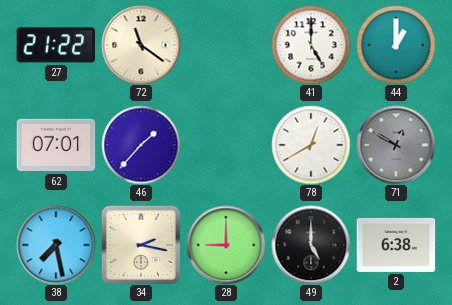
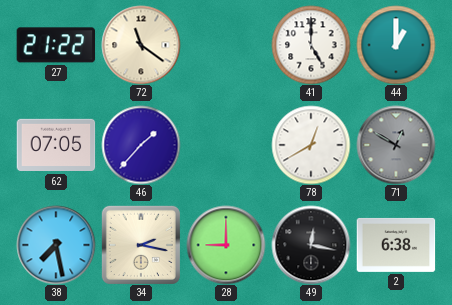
62: 07:01 -> 07:05
49: 5:00 -> 12:17
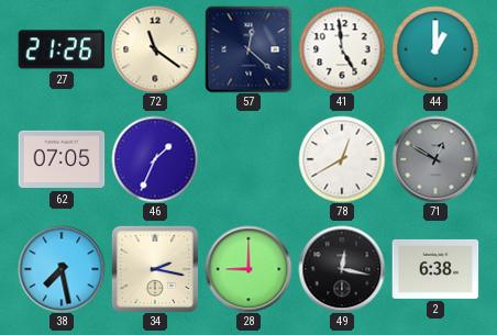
27: 21:22 -> 21:26
57: none -> 12:22
41: 5:00 -> 4:59
46: 1:37 -> 1:34
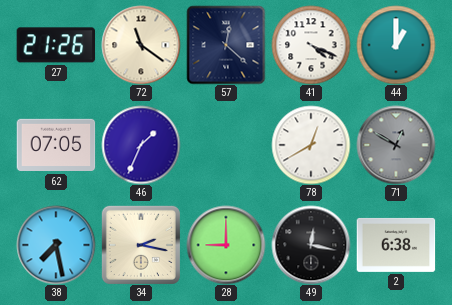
41: 4:59 -> 4:19
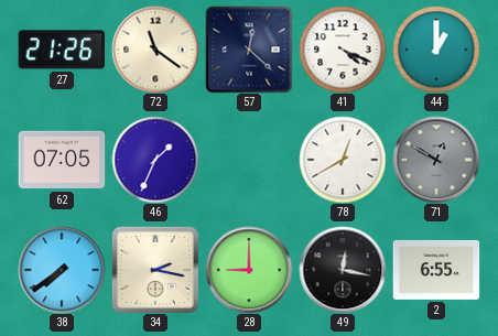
38: 7:28 -> 7:39
2: 6:38 -> 6:55
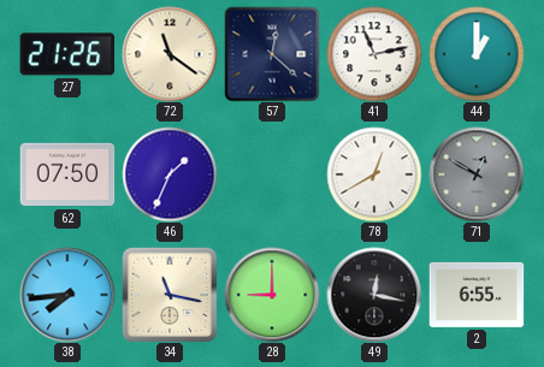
41: 4:19 -> 11:13
62: 07:05 -> 07:50
38: 7:39 -> 7:44
34: 2:17 -> 11:17
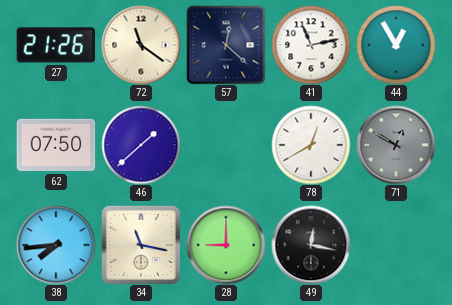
44: 1:00 -> 12:55
46: 1:34 -> 1:38
2: 6:55 -> none
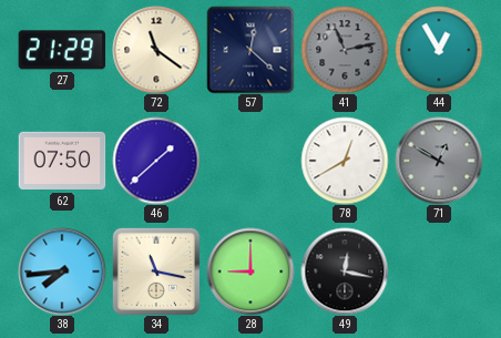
27: 21:26 -> 21:29
41 dial: white -> grey
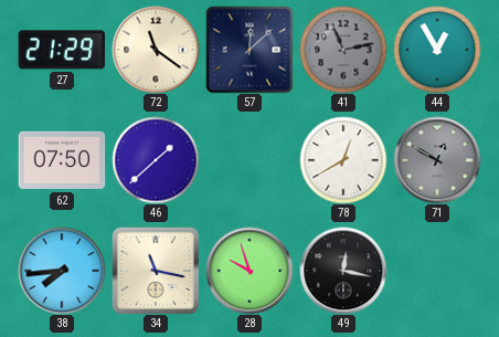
57: 12:22 -> 12:08
28: 9:00 -> 9:57
